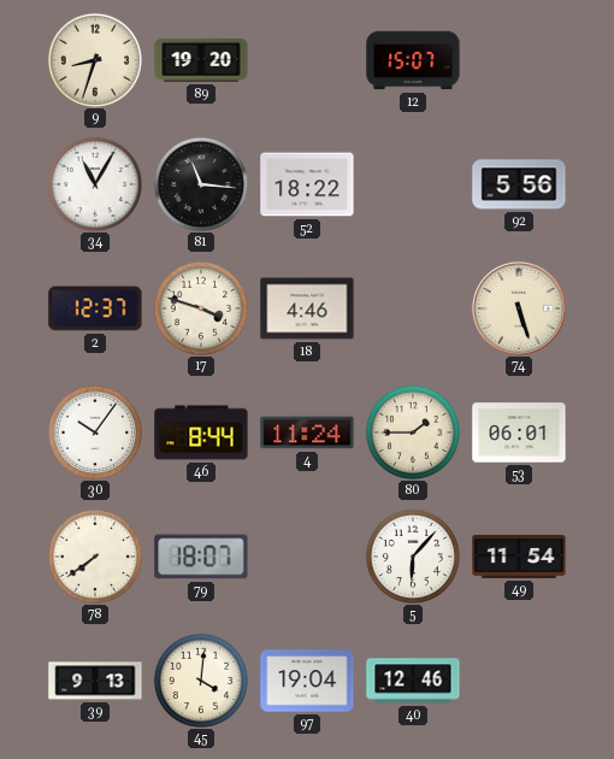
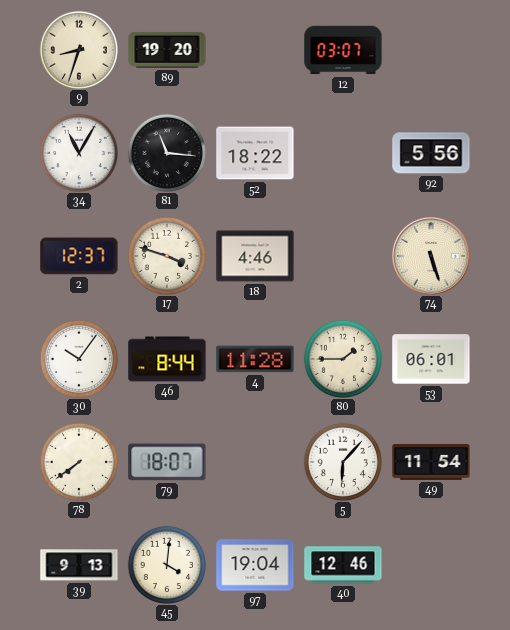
12: 15:07 -> 03:07
4: 11:24 -> 11:28
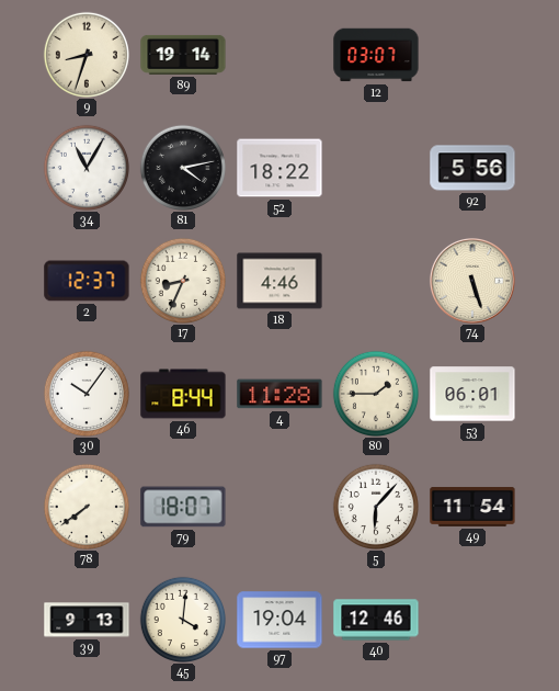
89: 19:20 -> 19:14
81: 11:16 -> 4:13
17: 3:48 -> 8:34
